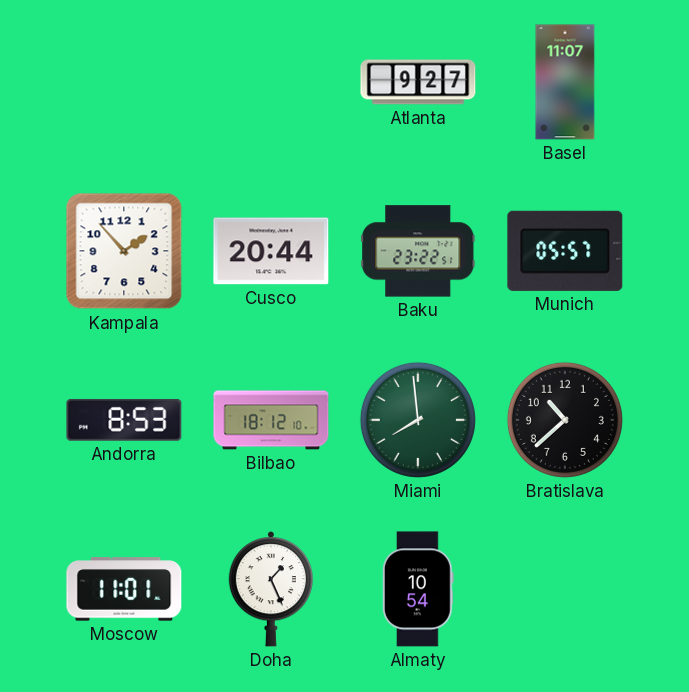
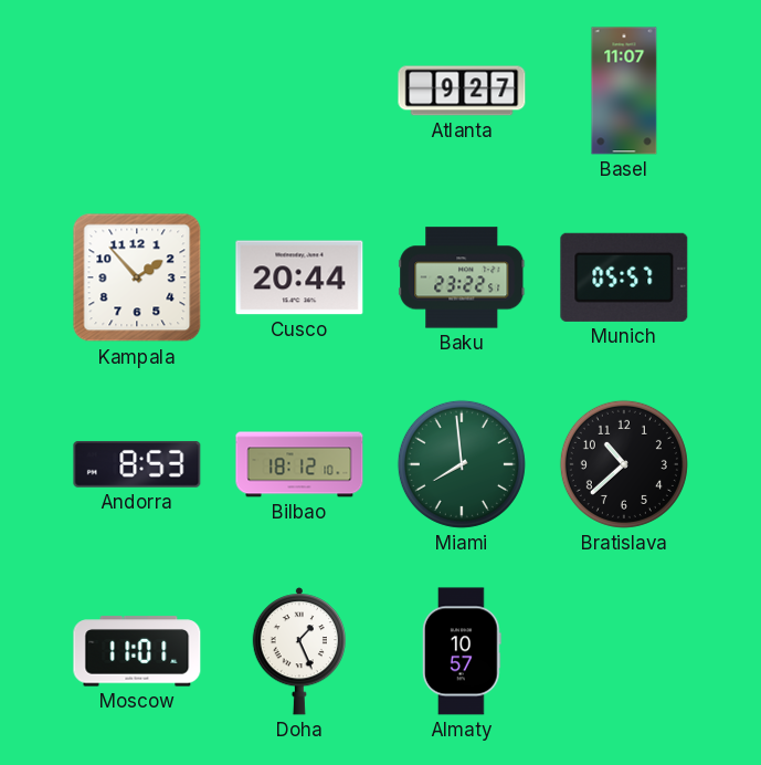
Almaty: 10:54 -> 10:57
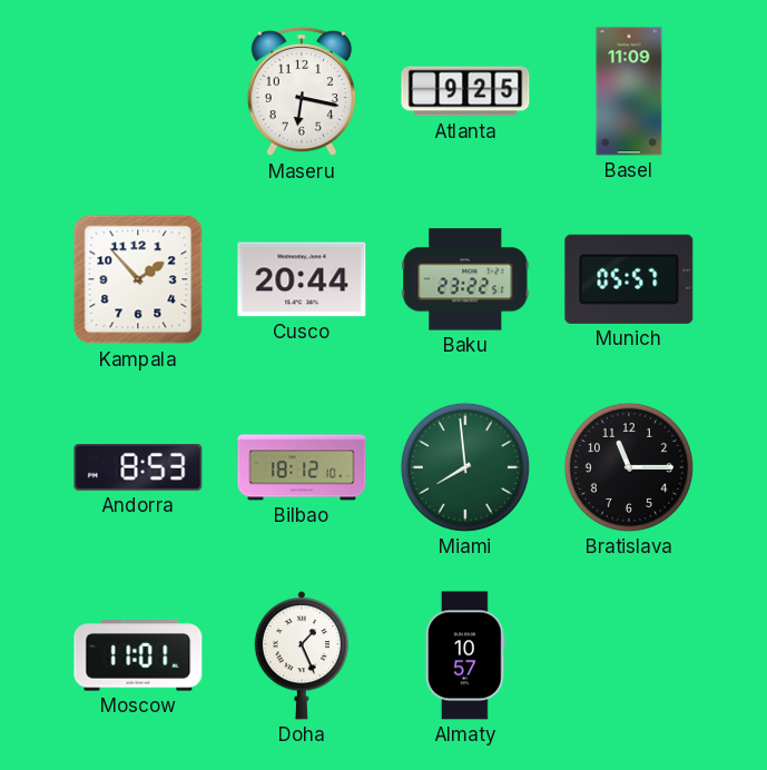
Maseru: none -> 6:17
Atlanta: 9:27 -> 9:25
Basel: 11:07 -> 11:09
Bratislava: 10:38 -> 11:15
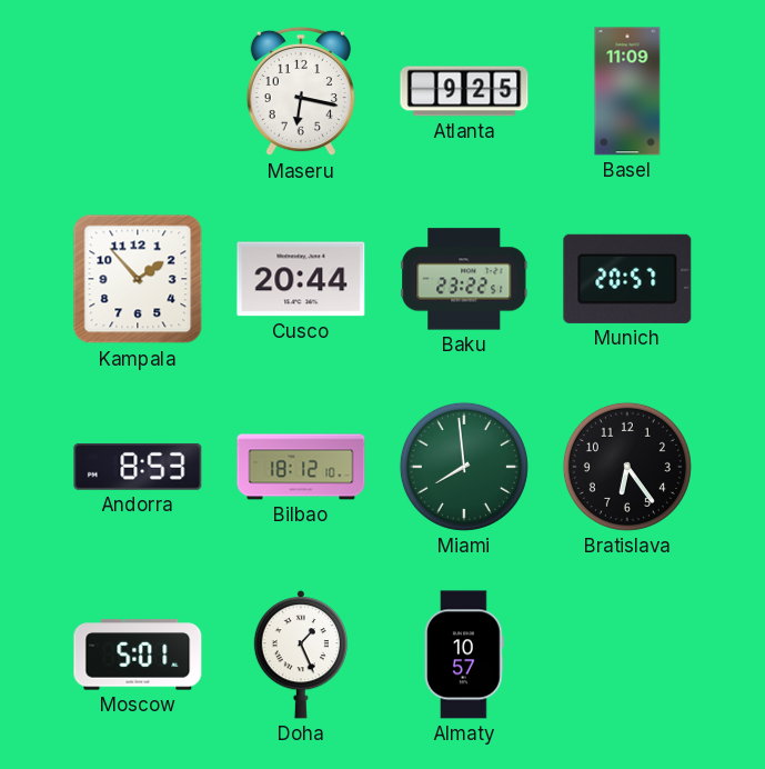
Munich: 05:57 -> 20:57
Bratislava: 11:15 -> 6:24
Moscow: 11:01 -> 5:01
